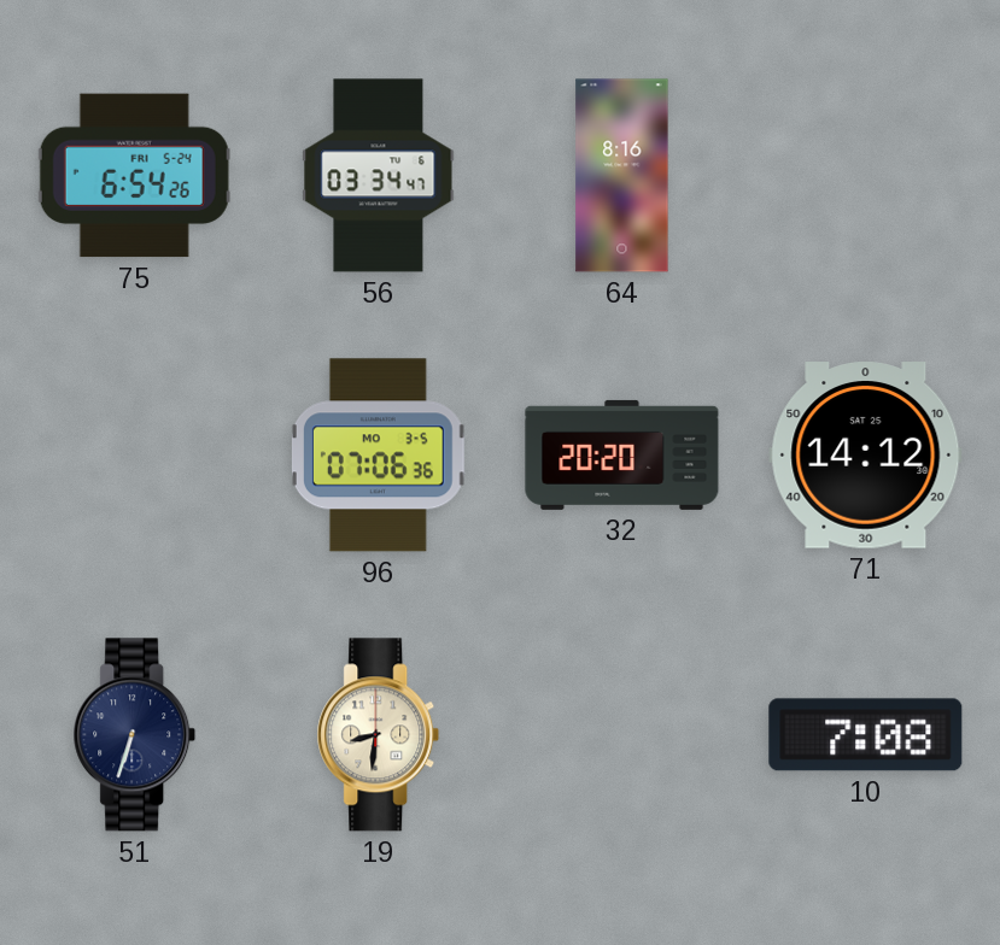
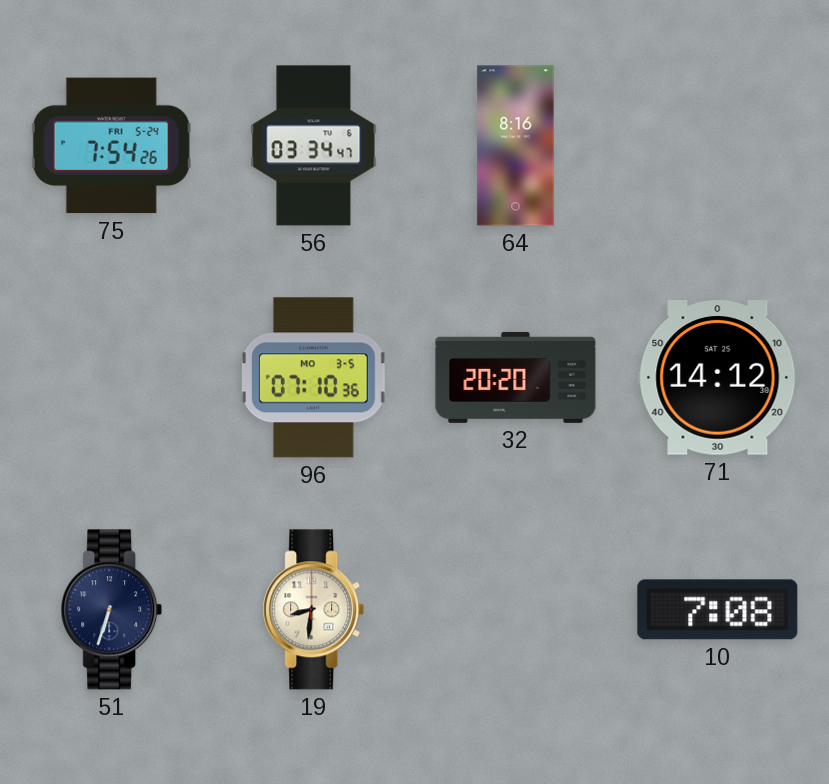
75: 6:54 -> 7:54
96: 07:06 -> 07:10
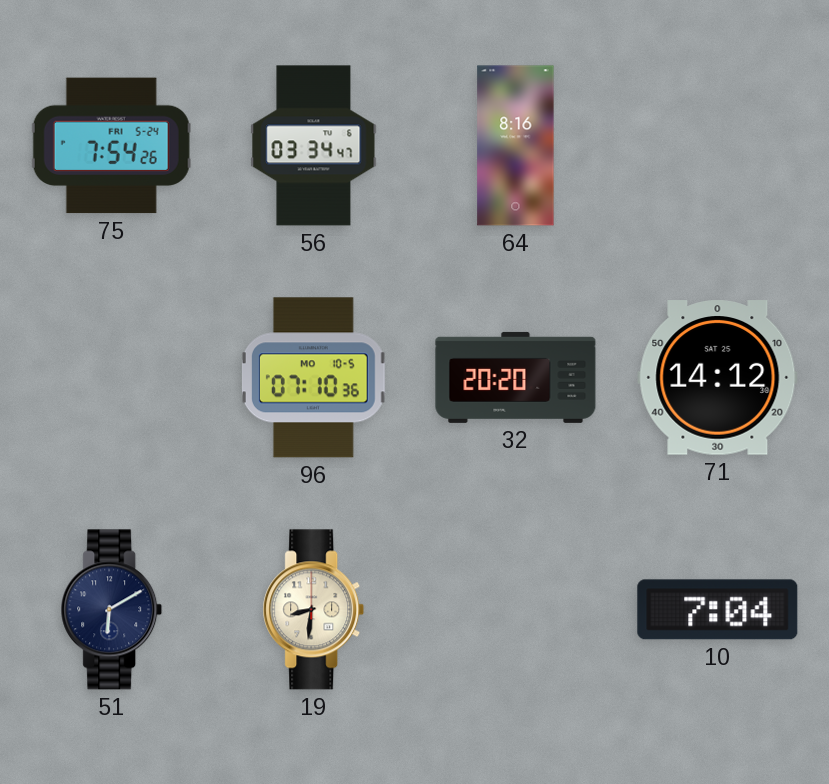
96 date: MO 3-5 -> MO 10-5
51: 6:33 -> 6:10
10: 7:08 -> 7:04
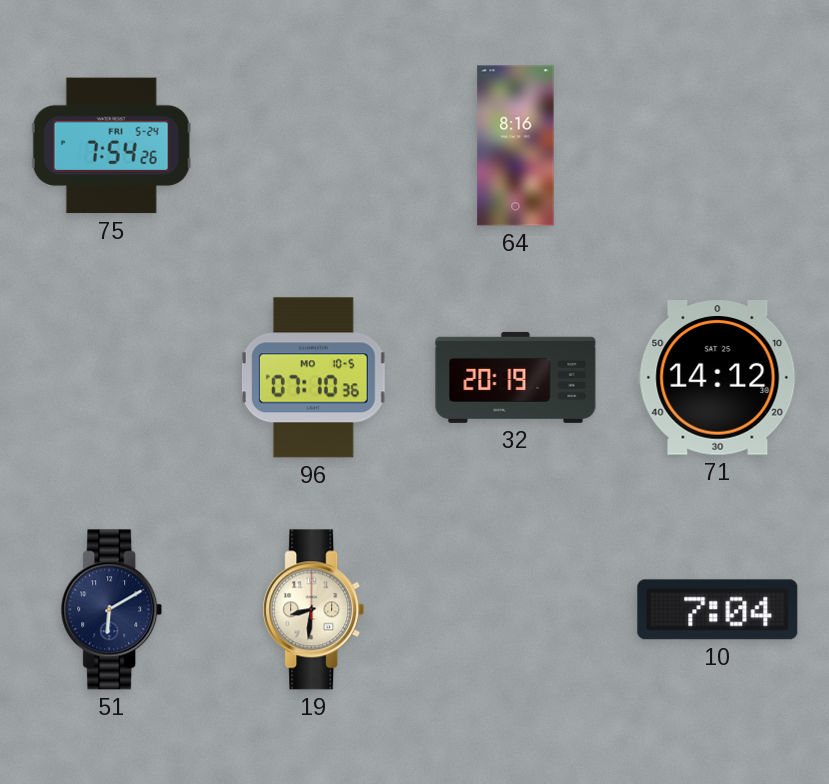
56: 03:34 -> none
32: 20:20 -> 20:19
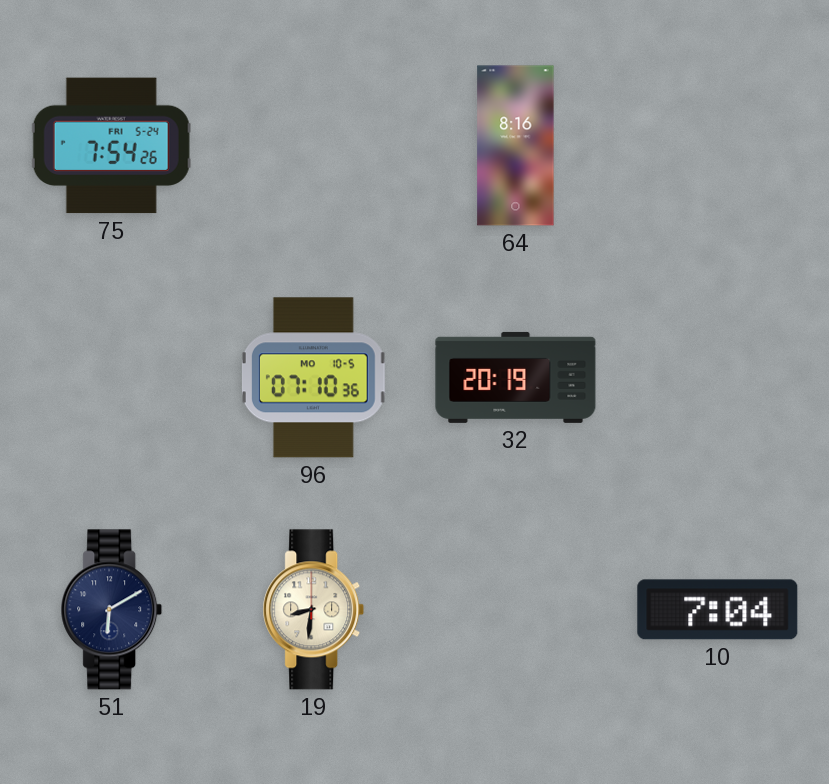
71: 14:12 -> none
